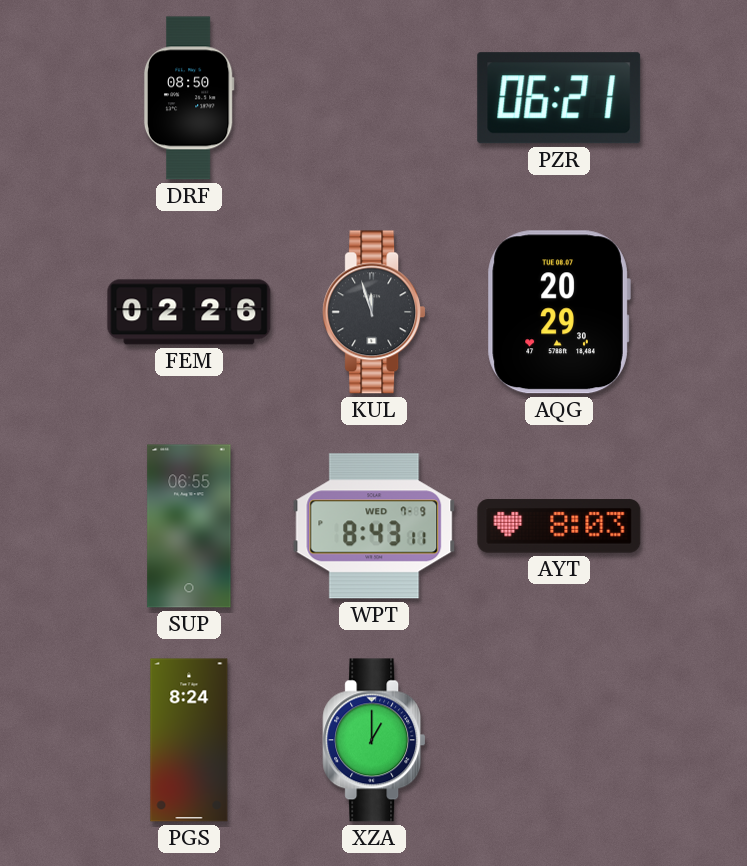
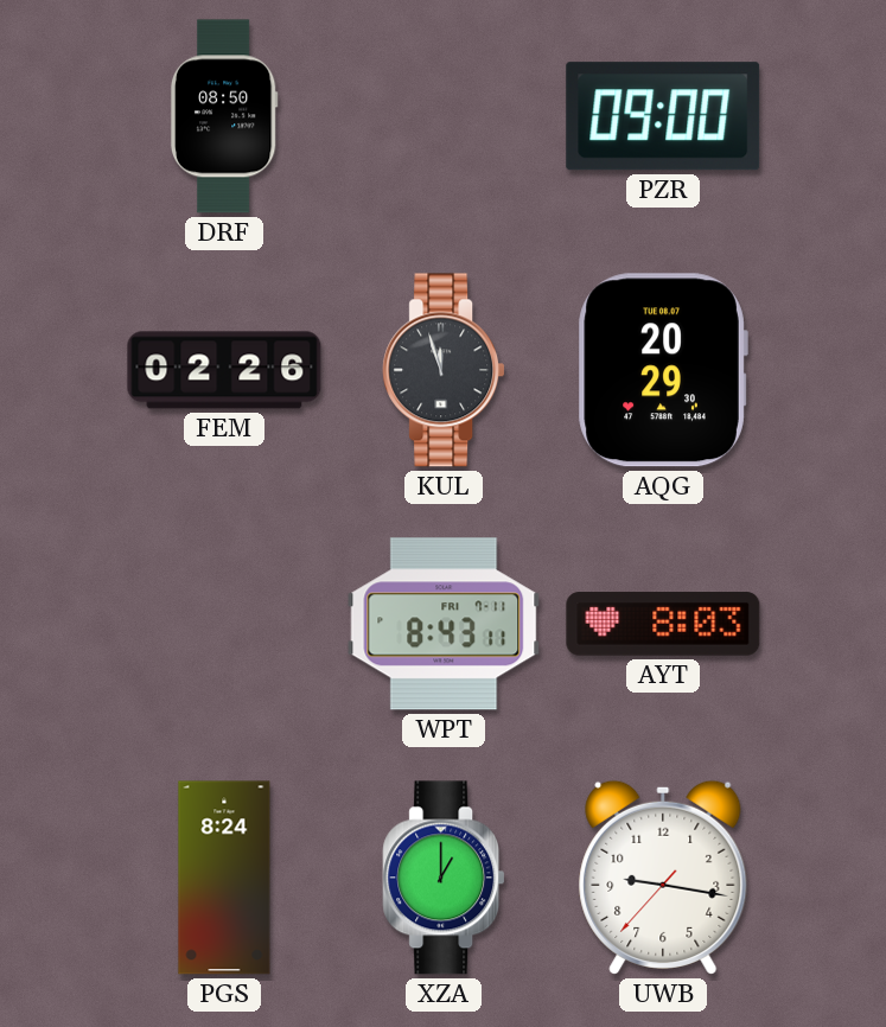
PZR: 06:21 -> 09:00
SUP: 06:55 -> none
WPT date: WED 7-9 -> FRI 7-11
UWB: none -> 9:16
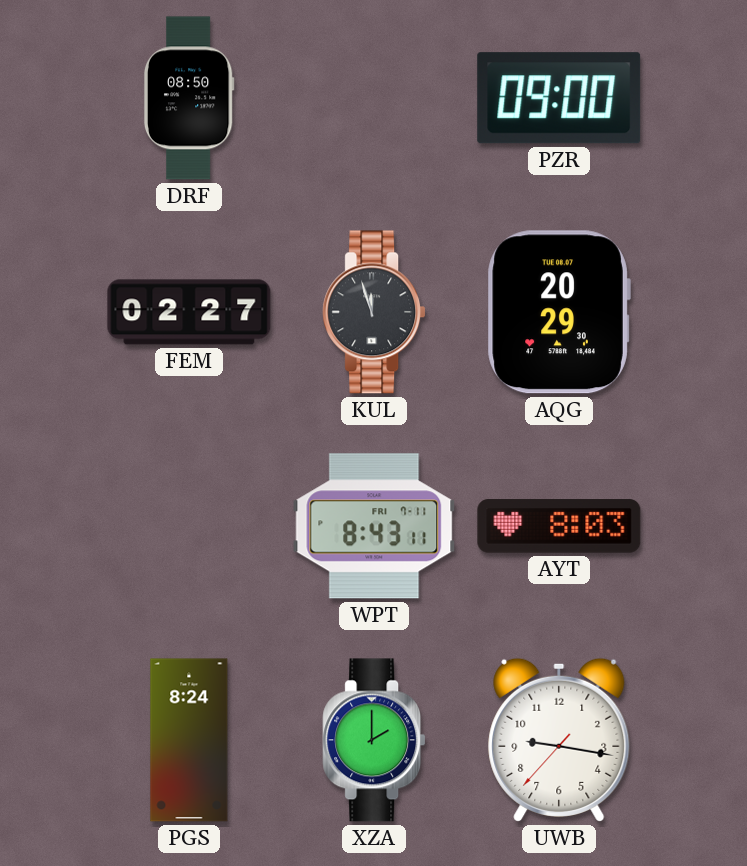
FEM: 02:26 -> 02:27
XZA: 1:00 -> 2:00
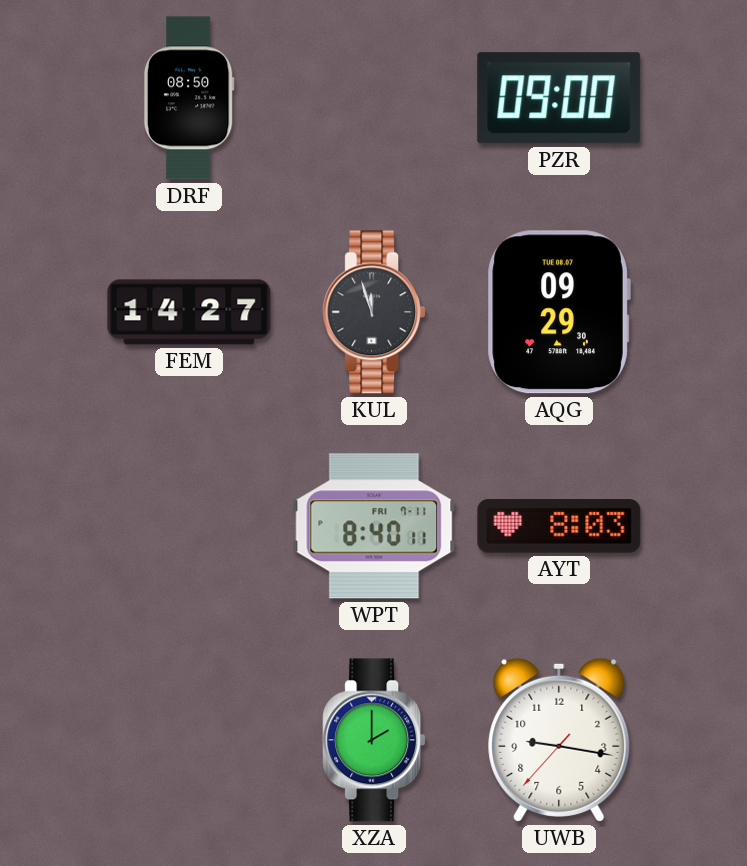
FEM: 02:27 -> 14:27
AQG: 20:29 -> 09:29
WPT: 8:43 -> 8:40
PGS: 8:24 -> none
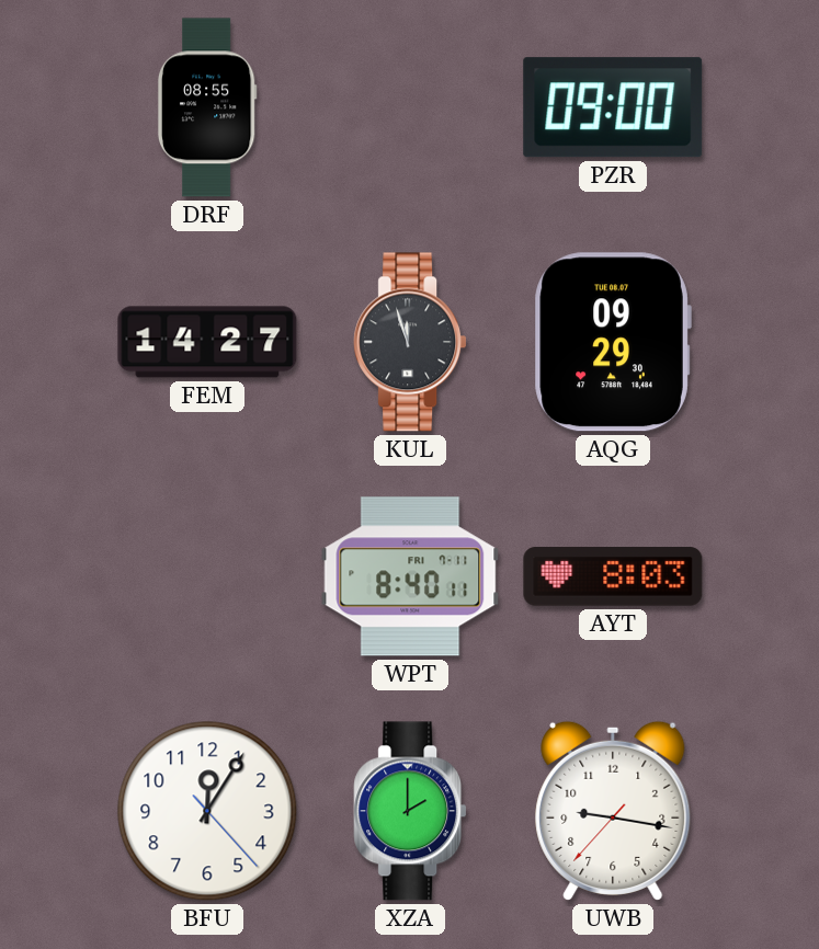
DRF: 08:50 -> 08:55
BFU: none -> 12:05
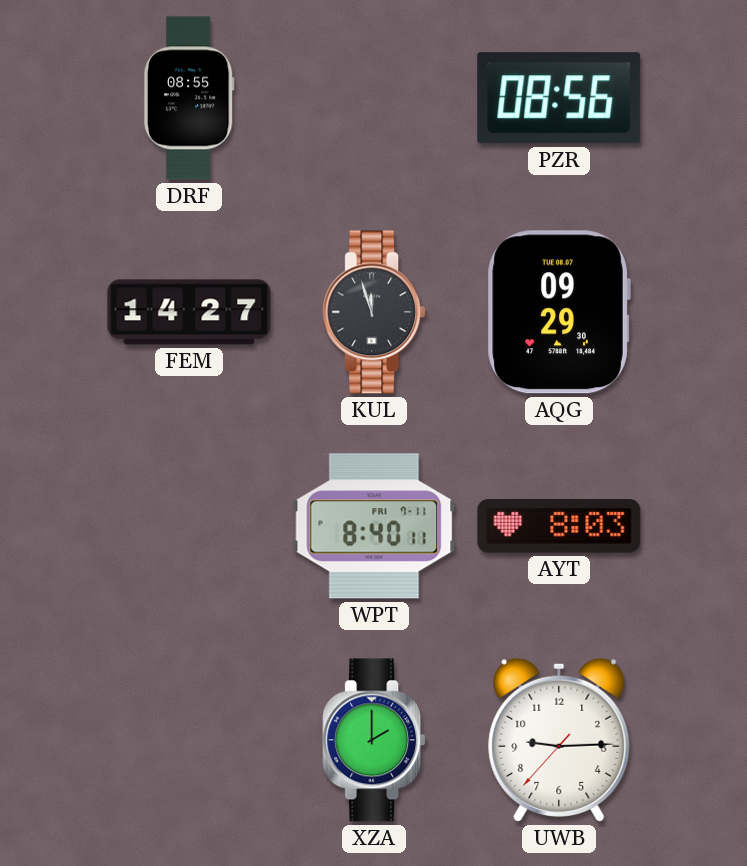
PZR: 09:00 -> 08:56
BFU: 12:05 -> none
UWB: 9:16 -> 9:14
